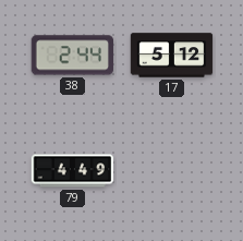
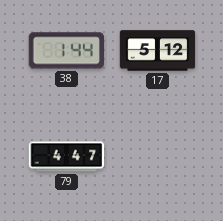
38: 2:44 -> 1:44
79: 4:49 -> 4:47
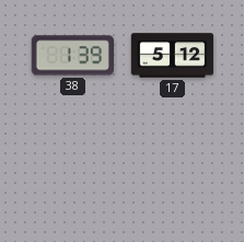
38: 1:44 -> 1:39
79: 4:47 -> none
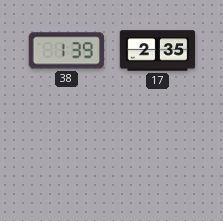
17: 5:12 -> 2:35
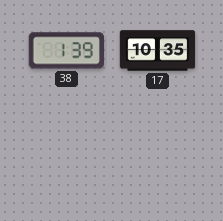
17: 2:35 -> 10:35
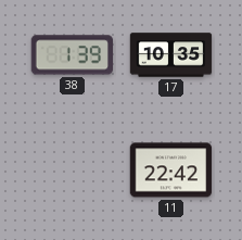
11: none -> 22:42
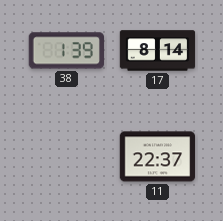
17: 10:35 -> 8:14
11: 22:42 -> 22:37
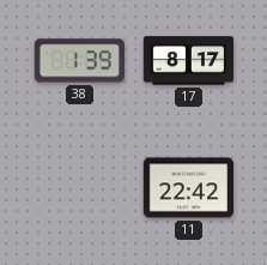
17: 8:14 -> 8:17
11: 22:37 -> 22:42
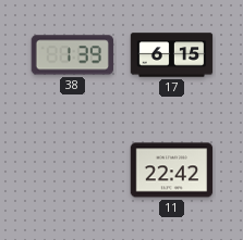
17: 8:17 -> 6:15
